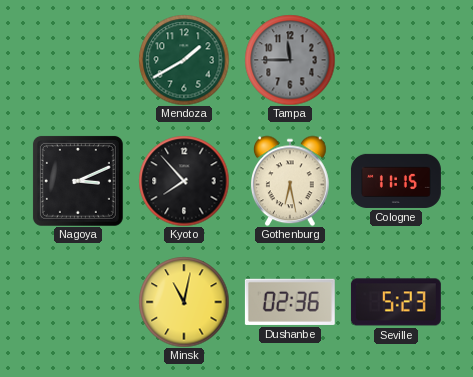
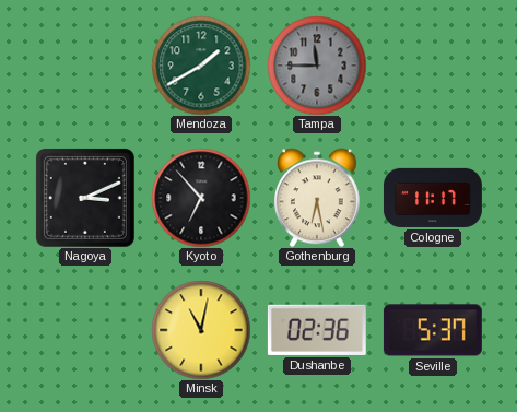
Kyoto: 7:53 -> 6:53
Cologne: 11:15 -> 11:17
Seville: 5:23 -> 5:37
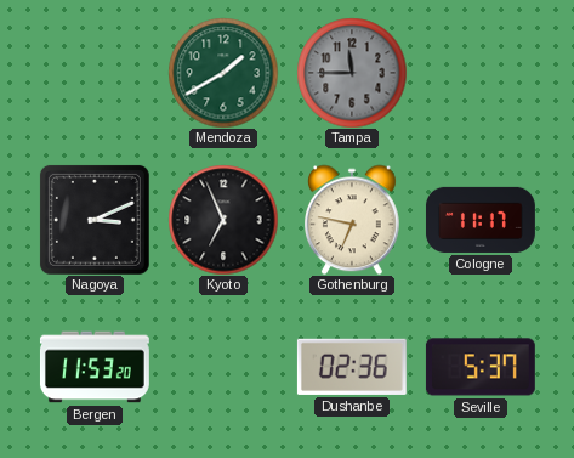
Kyoto: 6:53 -> 6:56
Gothenburg: 6:28 -> 6:47
Bergen: none -> 11:53
Minsk: 11:02 -> none
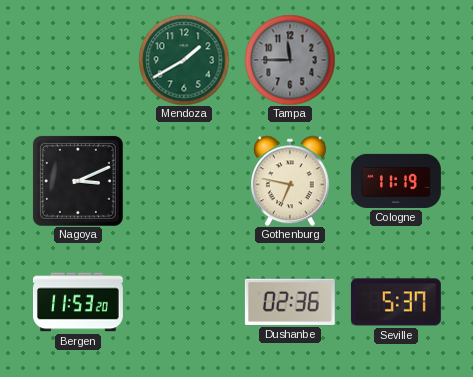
Kyoto: 6:56 -> none
Cologne: 11:17 -> 11:19
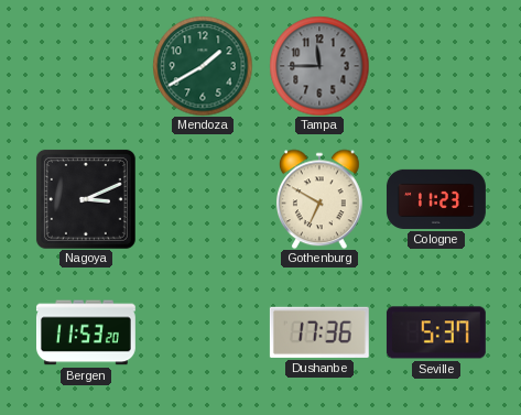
Gothenburg: 6:47 -> 6:50
Cologne: 11:19 -> 11:23
Dushanbe: 02:36 -> 17:36
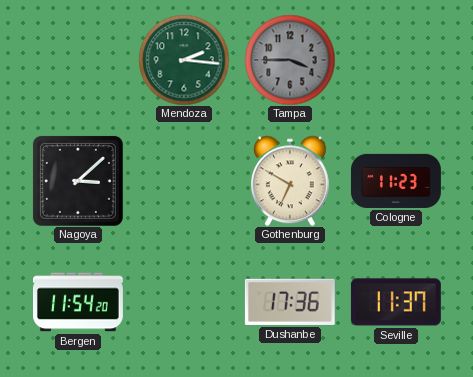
Mendoza: 1:40 -> 2:16
Tampa: 11:45 -> 3:45
Nagoya: 3:11 -> 3:08
Bergen: 11:53 -> 11:54
Seville: 5:37 -> 11:37
